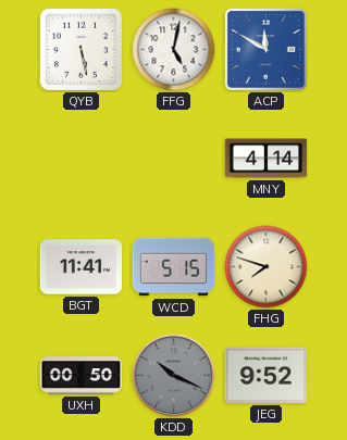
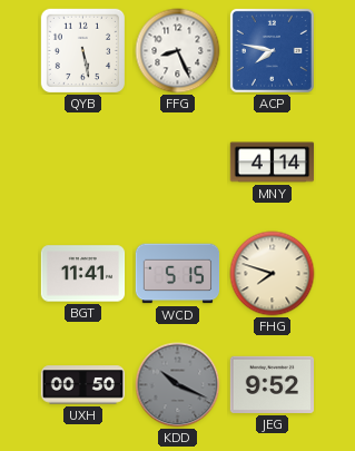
FFG: 5:02 -> 8:26
ACP: 11:50 -> 7:47
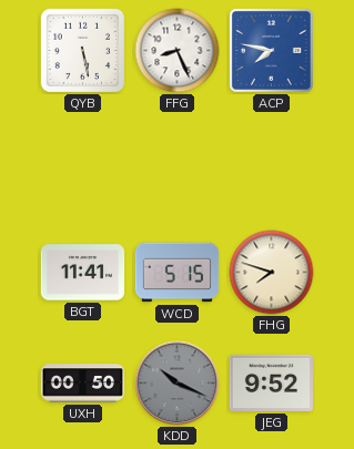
MNY: 4:14 -> none
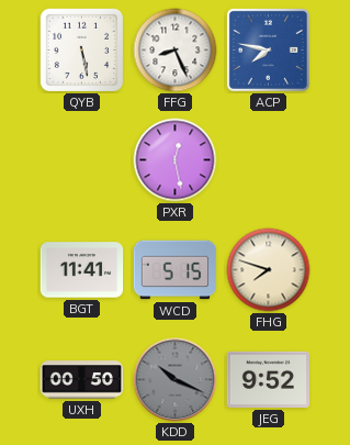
PXR: none -> 12:28
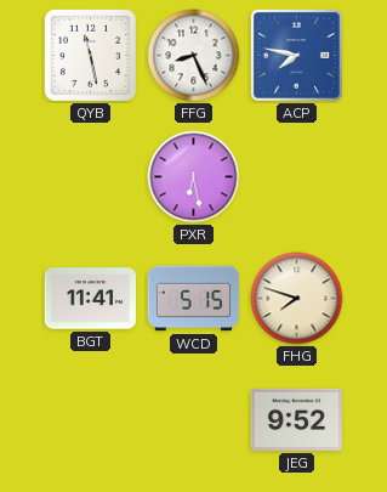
QYB: 5:28 -> 11:28
PXR: 12:28 -> 6:28
UXH: 00:50 -> none
KDD: 10:19 -> none
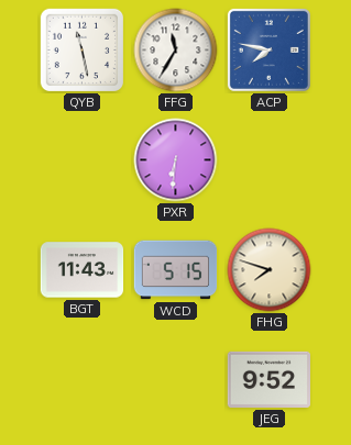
FFG: 8:26 -> 11:35
PXR: 6:28 -> 6:31
BGT: 11:41 -> 11:43
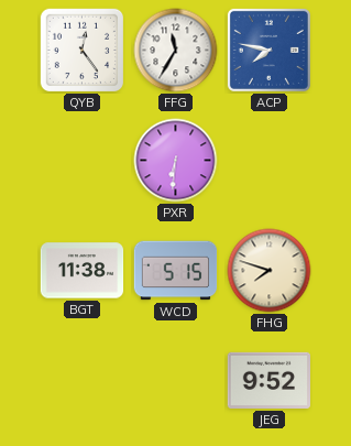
QYB: 11:28 -> 12:24
BGT: 11:43 -> 11:38
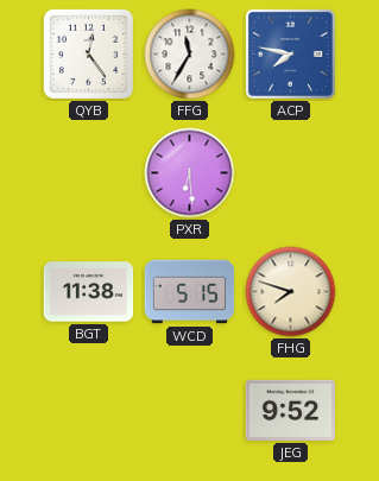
PXR: 6:31 -> 6:29
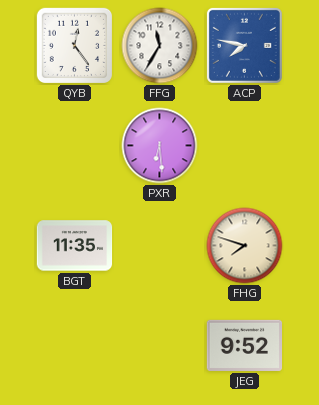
BGT: 11:38 -> 11:35
WCD: 5:15 -> none
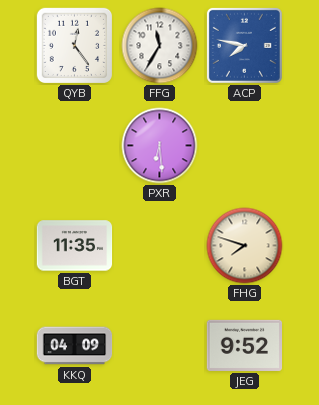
KKQ: none -> 04:09
